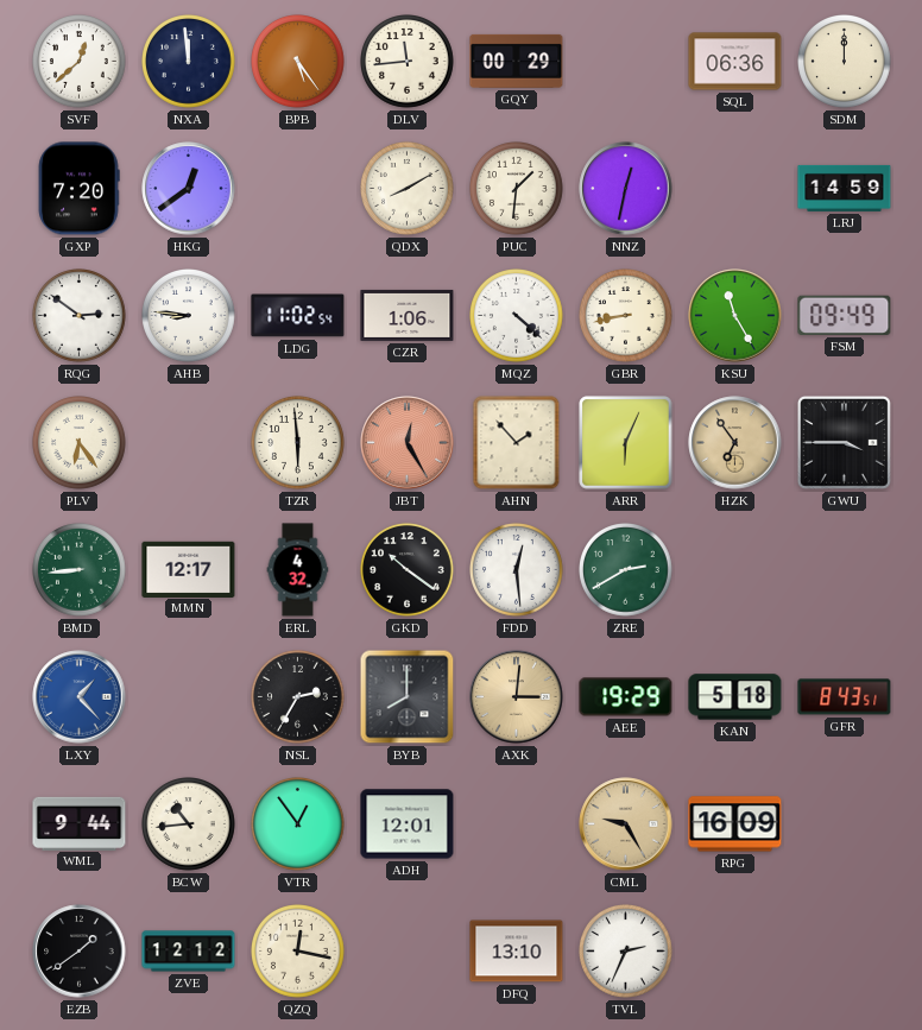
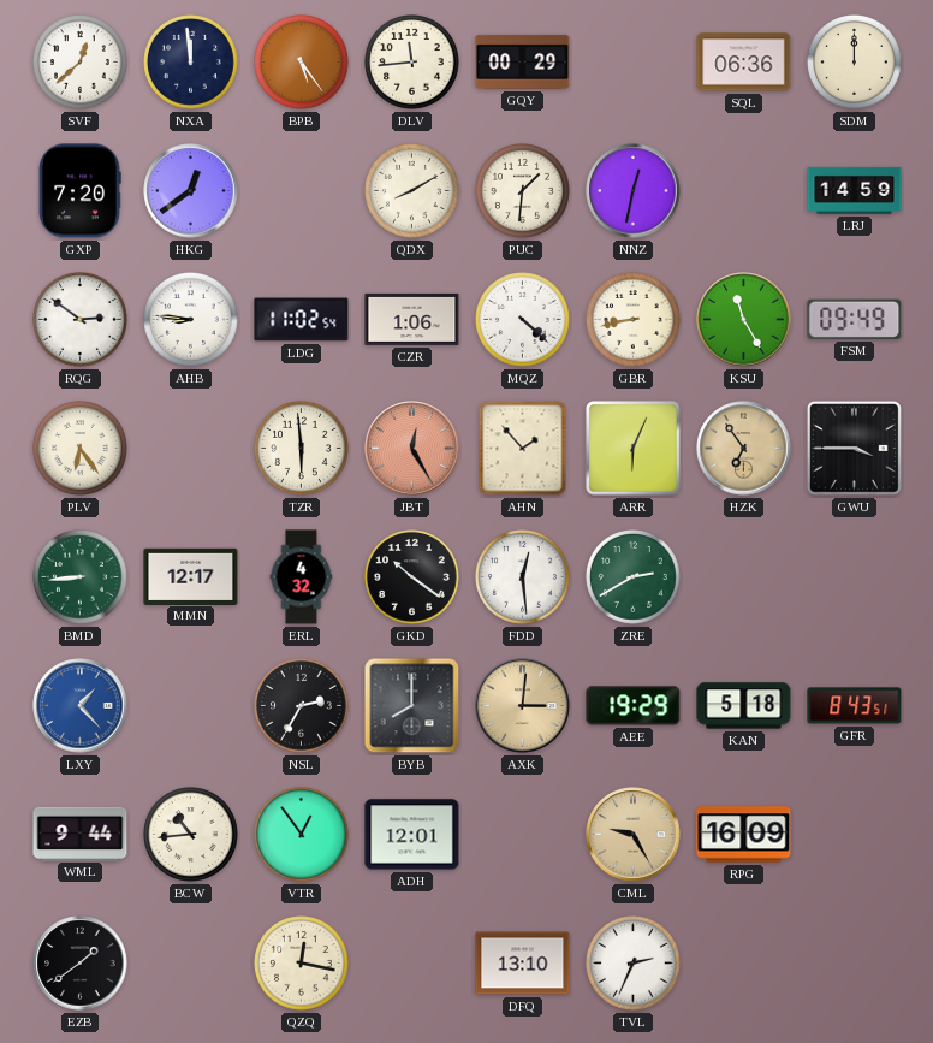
ZVE: 12:12 -> none
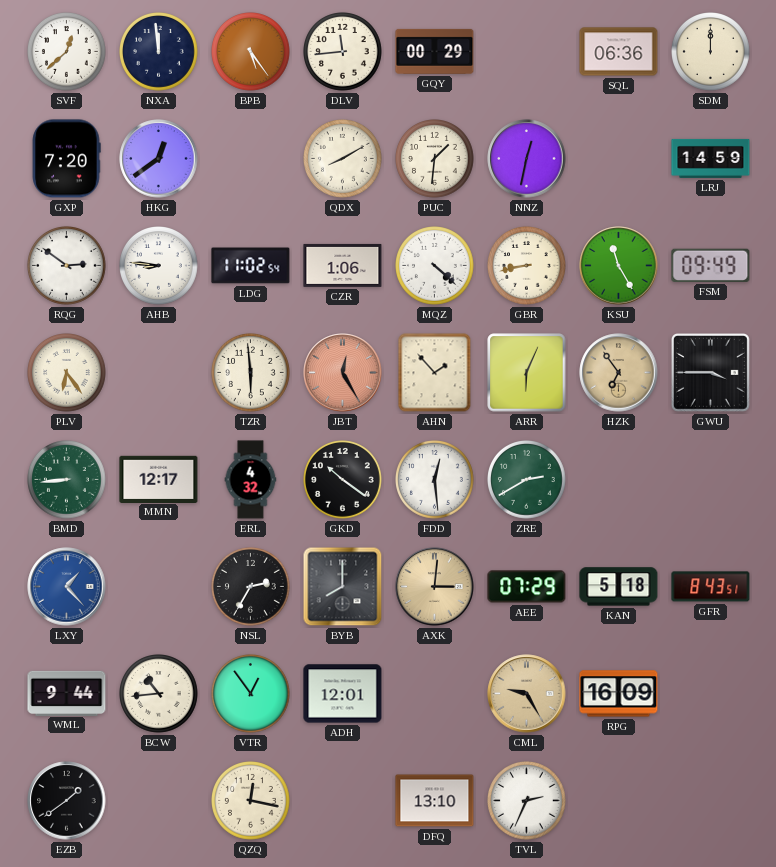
AEE: 19:29 -> 07:29
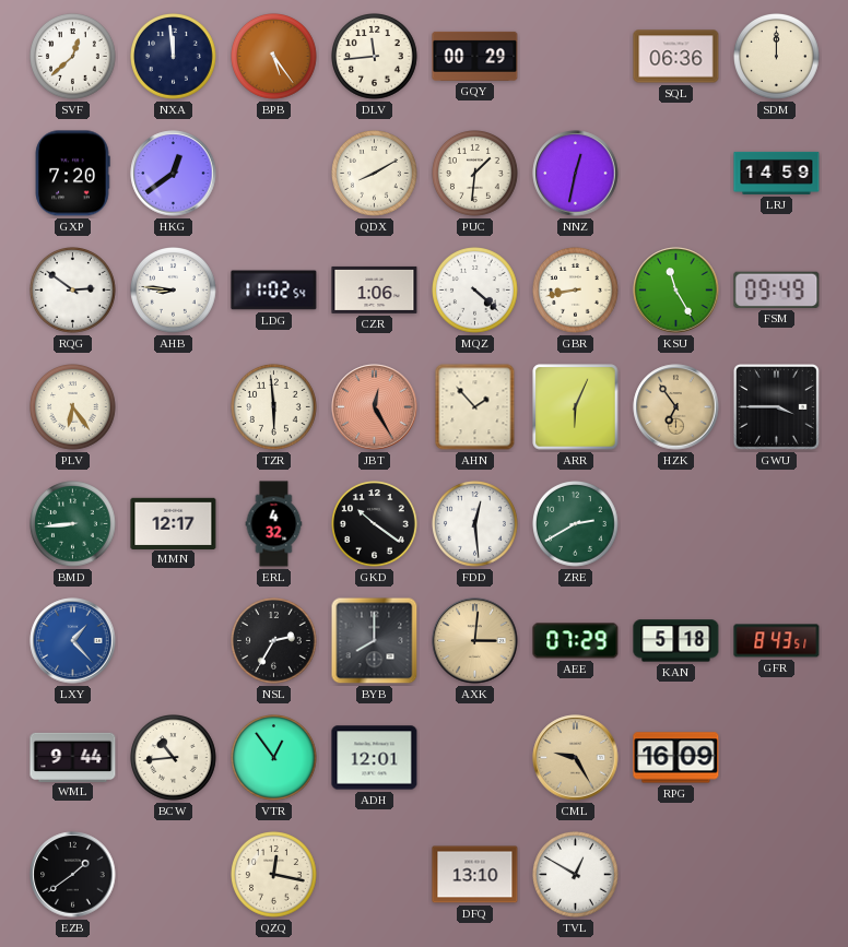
TVL: 2:34 -> 12:50
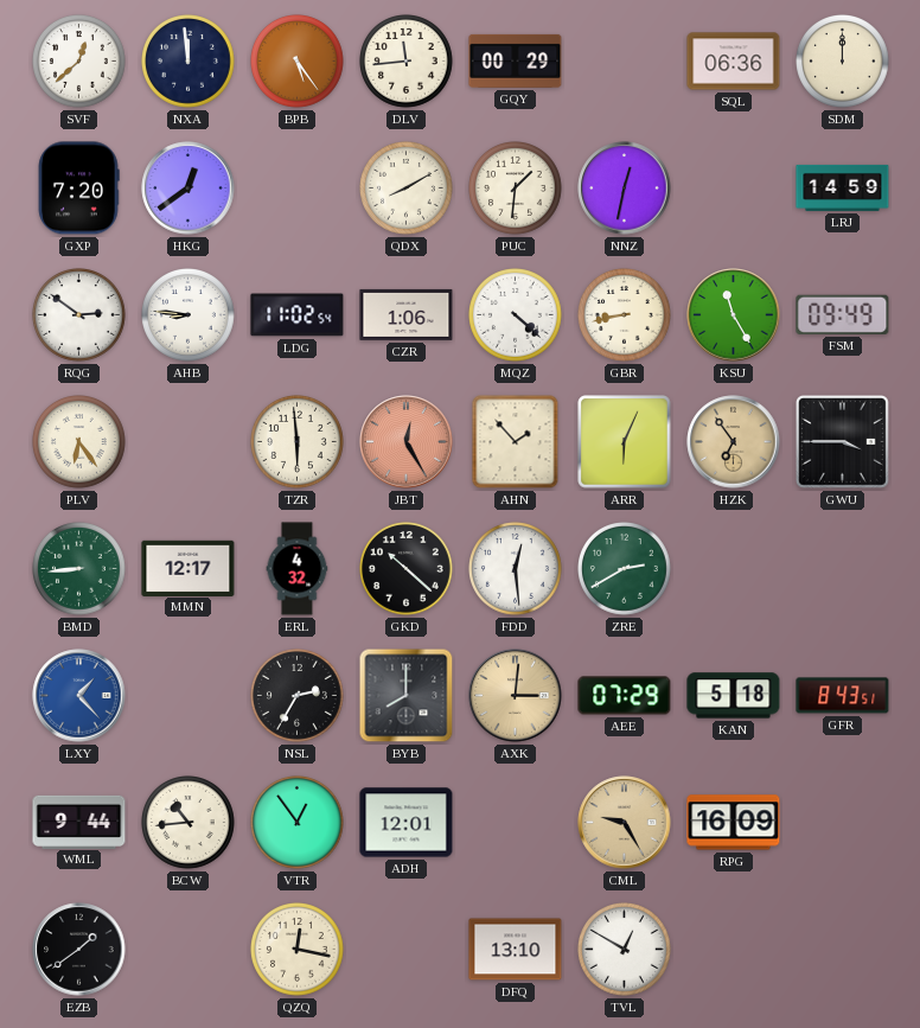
GKD: 10:21 -> 10:22
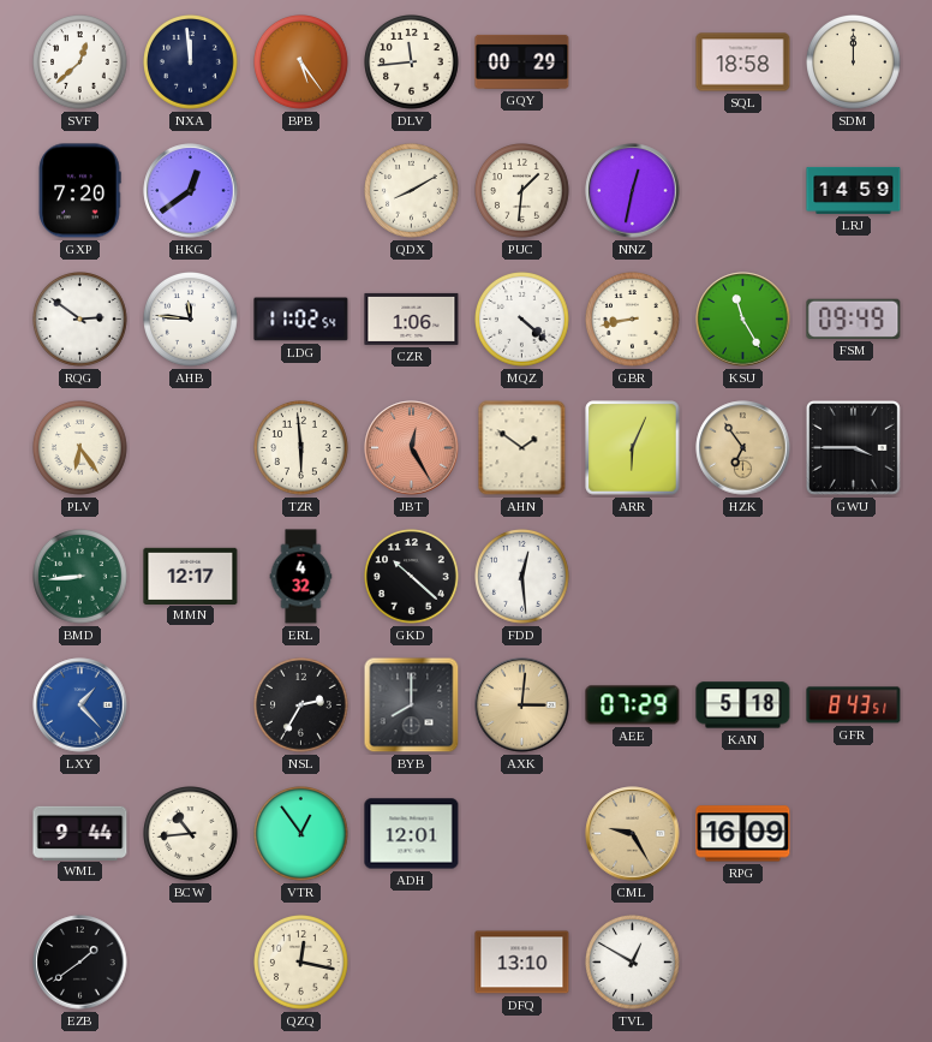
SQL: 06:36 -> 18:58
AHB: 8:46 -> 11:46
AHN: 1:53 -> 1:51
ZRE: 2:40 -> none
